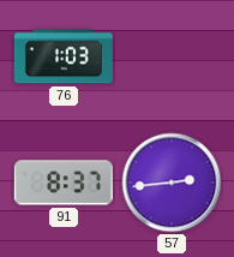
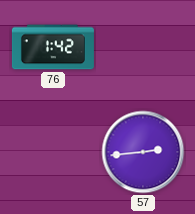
76: 1:03 -> 1:42
91: 8:37 -> none
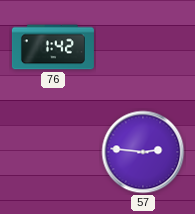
57: 2:44 -> 2:46
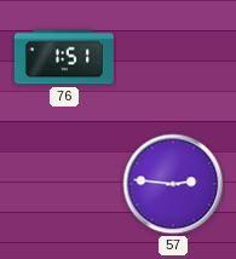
76: 1:42 -> 1:51
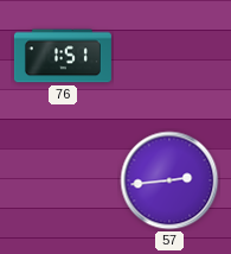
57: 2:46 -> 2:44
